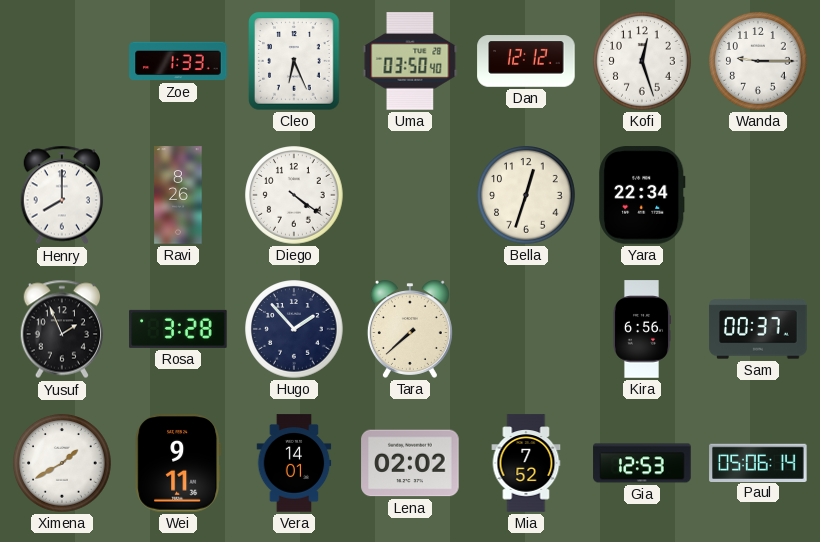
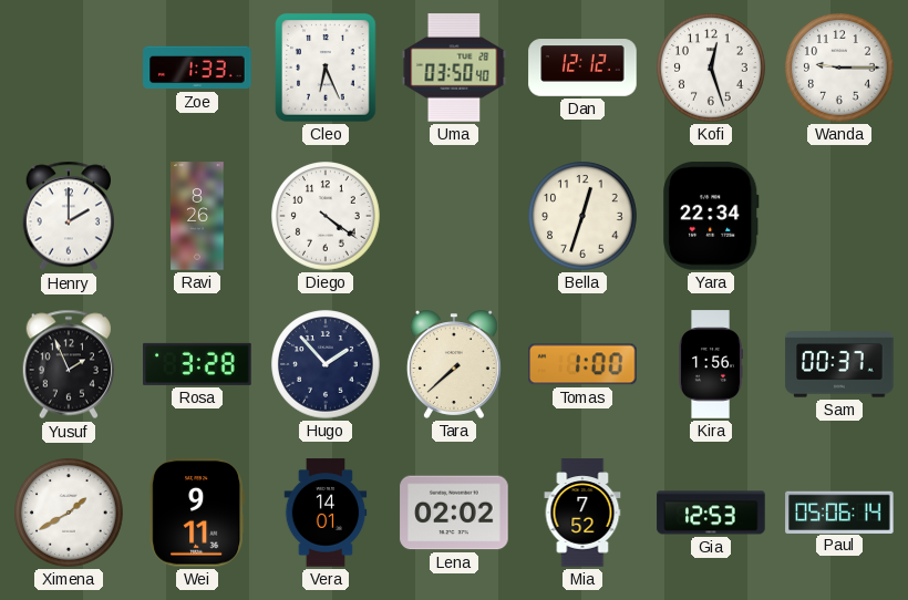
Henry: 8:00 -> 2:00
Tomas: none -> 1:00
Kira: 6:56 -> 1:56
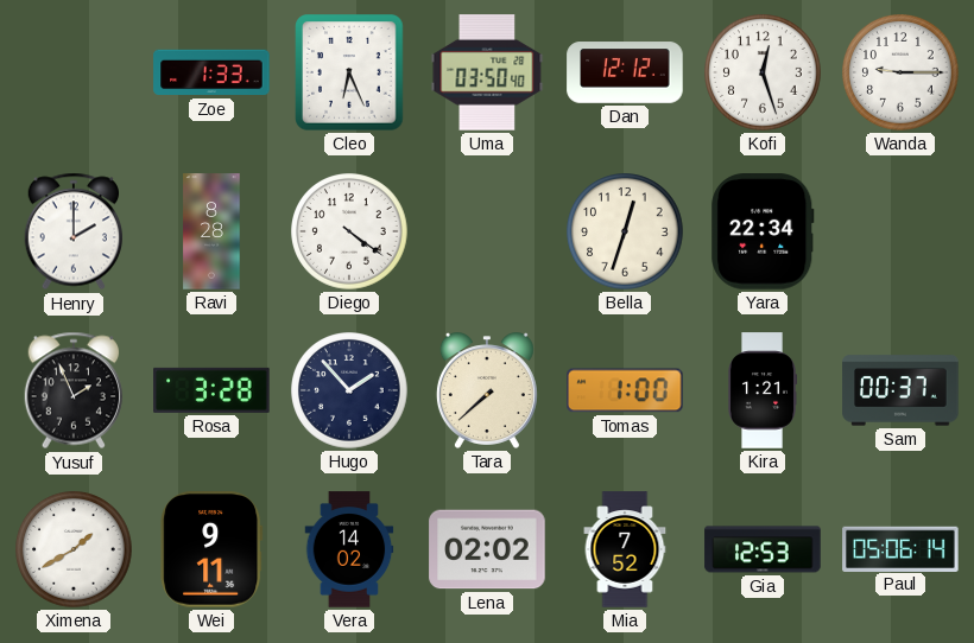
Ravi: 8:26 -> 8:28
Kira: 1:56 -> 1:21
Vera: 14:01 -> 14:02
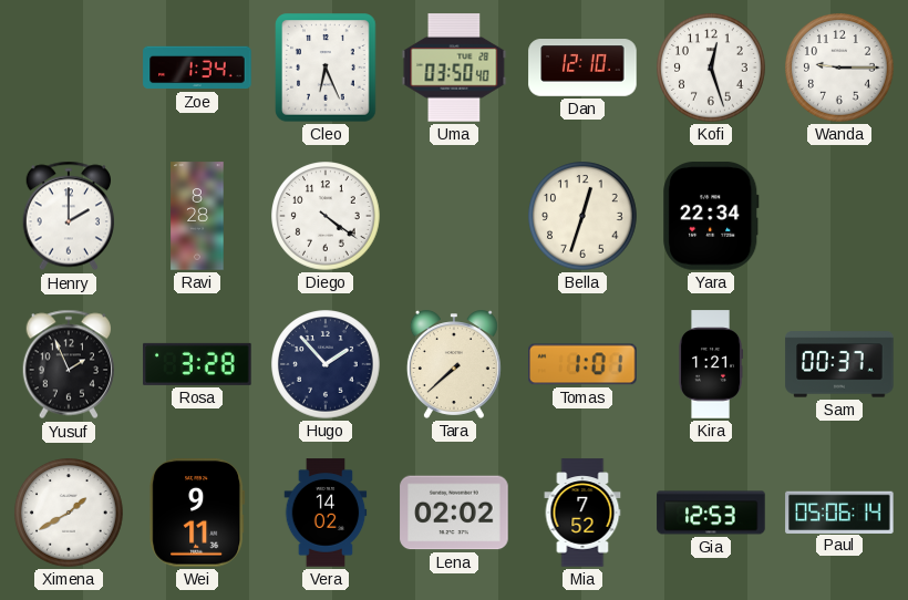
Zoe: 1:33 -> 1:34
Dan: 12:12 -> 12:10
Tomas: 1:00 -> 1:01
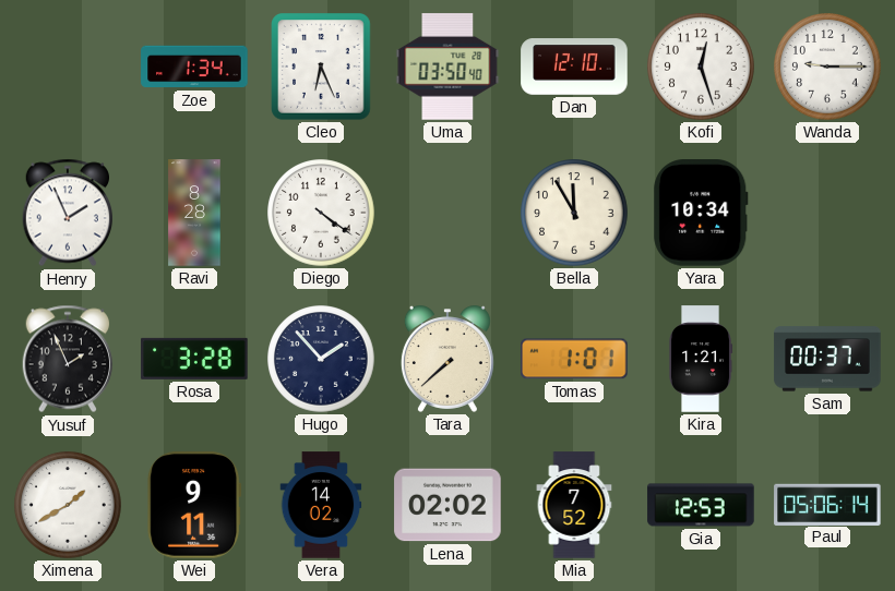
Henry: 2:00 -> 1:56
Bella: 12:33 -> 11:55
Yara: 22:34 -> 10:34
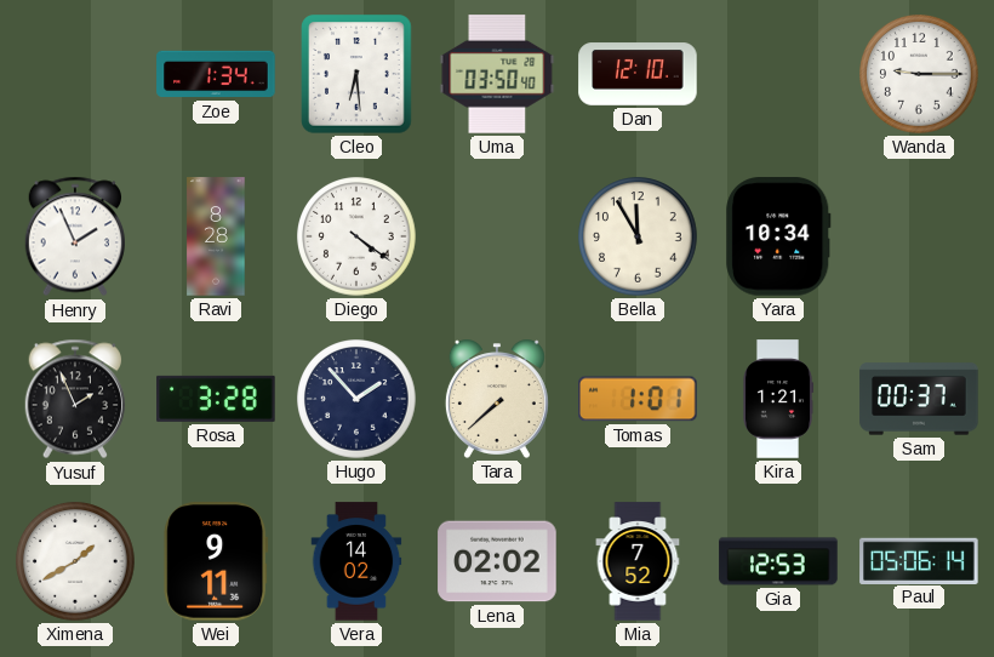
Cleo: 6:26 -> 6:29
Kofi: 12:27 -> none
